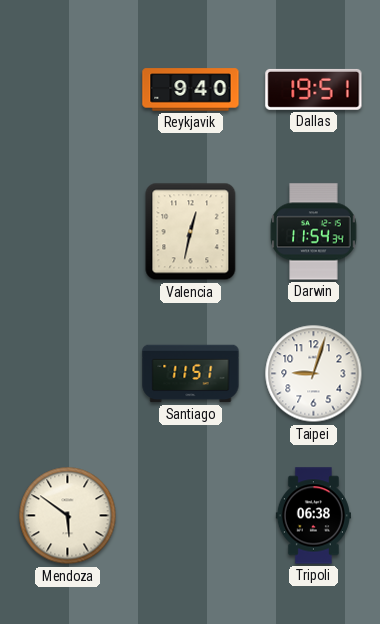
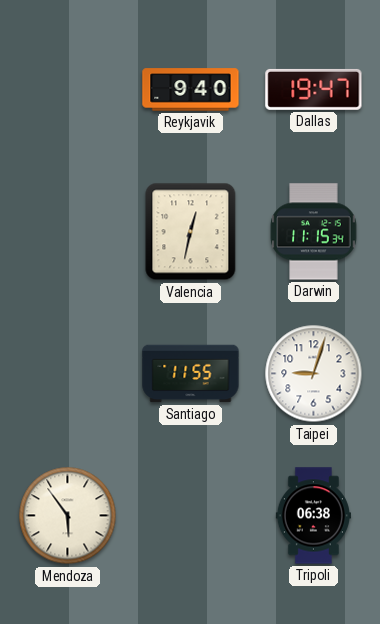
Dallas: 19:51 -> 19:47
Darwin: 11:54 -> 11:15
Santiago: 11:51 -> 11:55
Mendoza: 5:51 -> 5:54
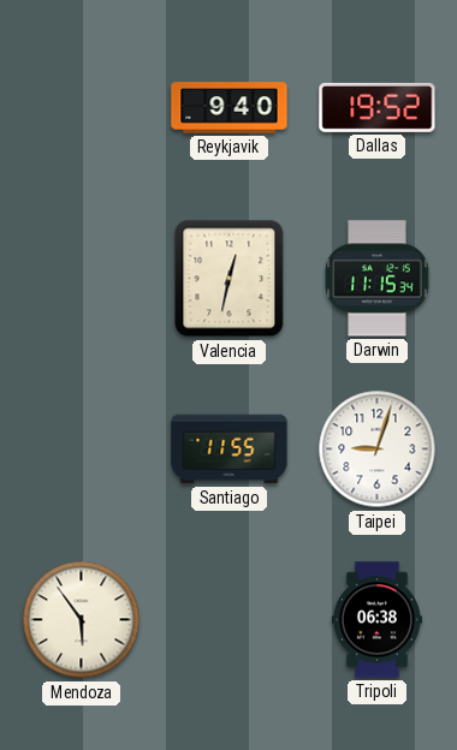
Dallas: 19:47 -> 19:52
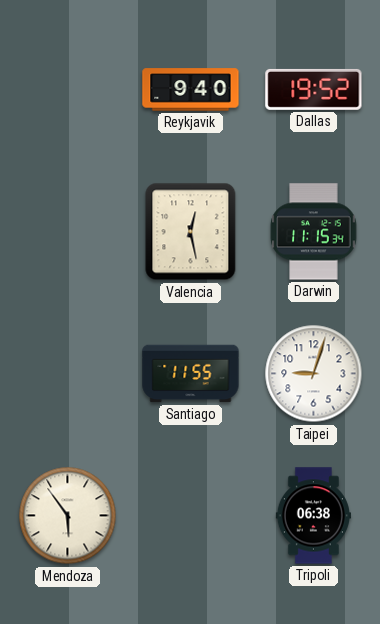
Valencia: 12:32 -> 12:28
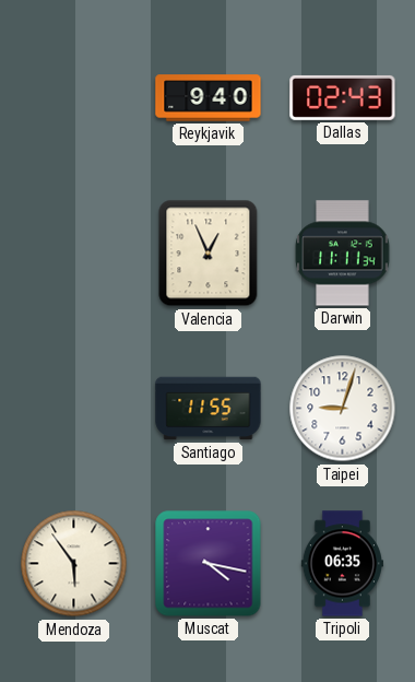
Dallas: 19:52 -> 02:43
Valencia: 12:28 -> 12:56
Darwin: 11:15 -> 11:11
Muscat: none -> 4:17
Tripoli: 06:38 -> 06:35
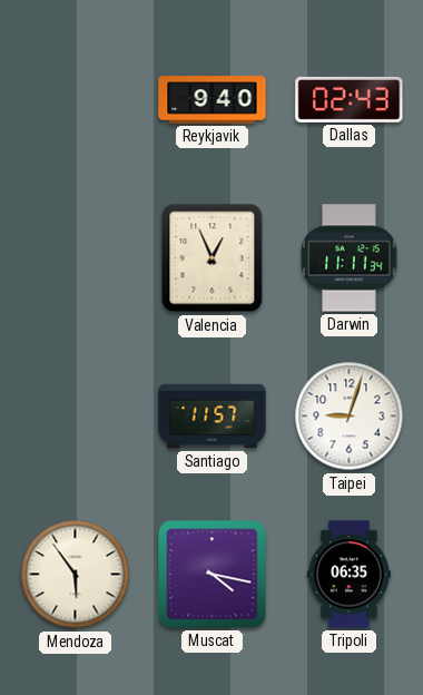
Santiago: 11:55 -> 11:57
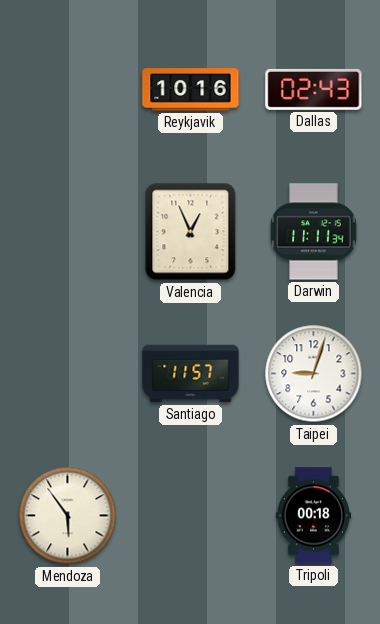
Reykjavik: 9:40 -> 10:16
Muscat: 4:17 -> none
Tripoli: 06:35 -> 00:18
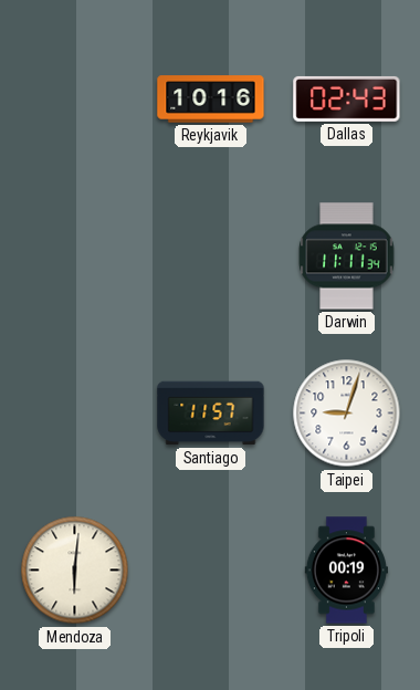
Valencia: 12:56 -> none
Mendoza: 5:54 -> 6:01
Tripoli: 00:18 -> 00:19
